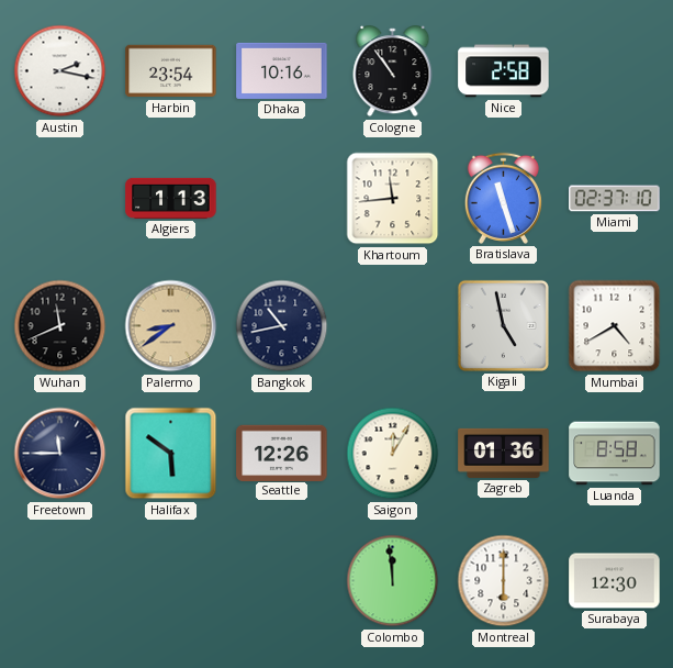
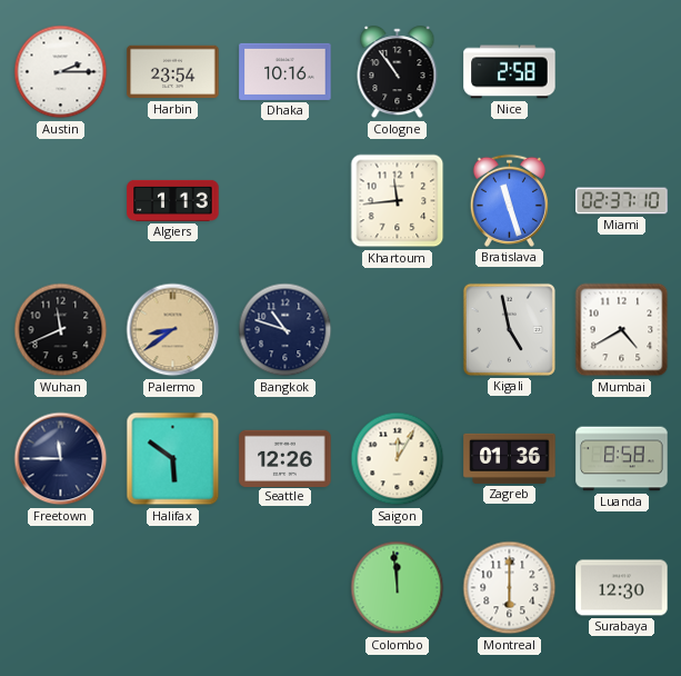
Austin: 2:17 -> 2:15
Bangkok: 10:43 -> 10:48
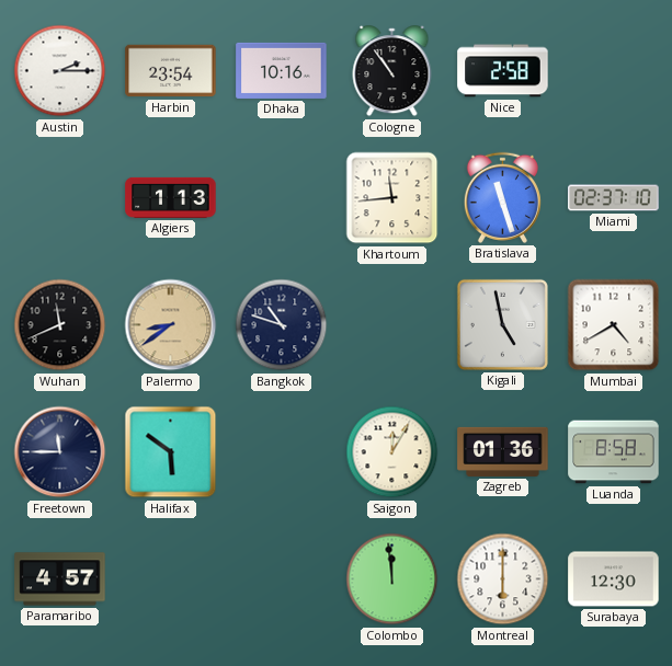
Seattle: 12:26 -> none
Paramaribo: none -> 4:57
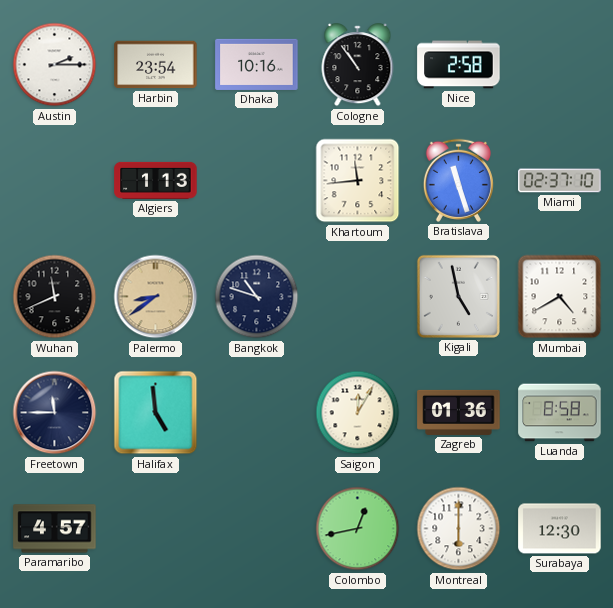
Halifax: 5:51 -> 4:59
Colombo: 11:59 -> 12:43
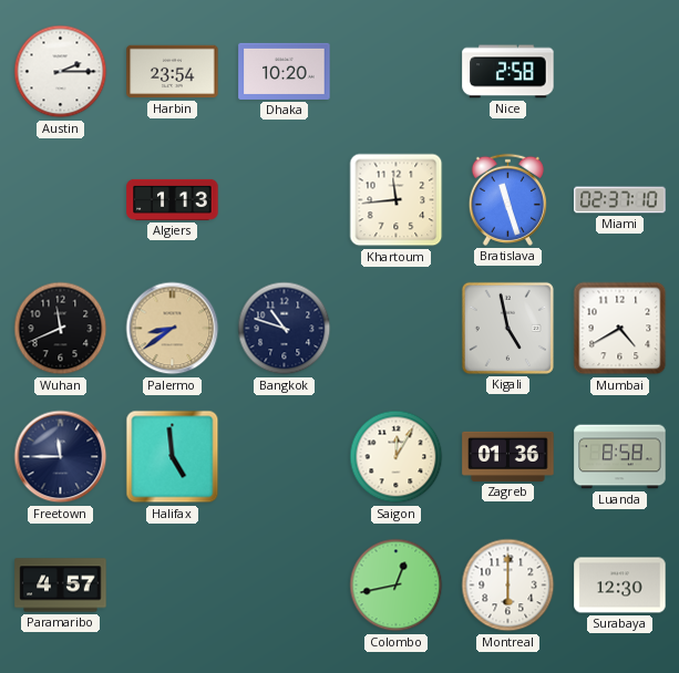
Dhaka: 10:16 -> 10:20
Cologne: 10:54 -> none
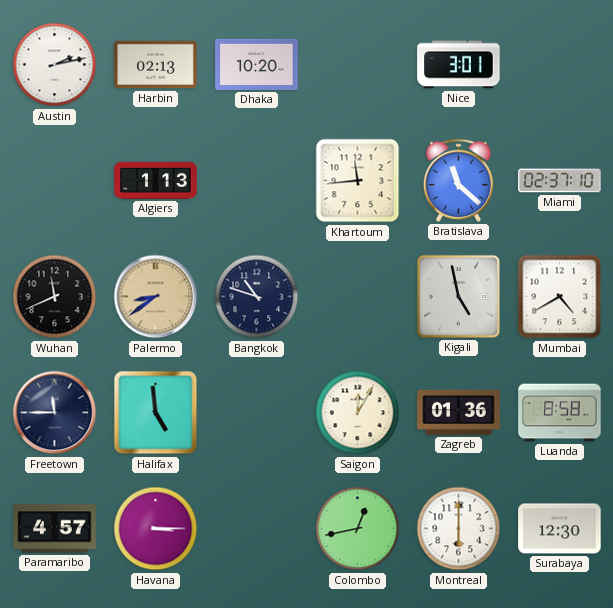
Austin: 2:15 -> 2:13
Harbin: 23:54 -> 02:13
Nice: 2:58 -> 3:01
Bratislava: 11:27 -> 11:22
Havana: none -> 3:15
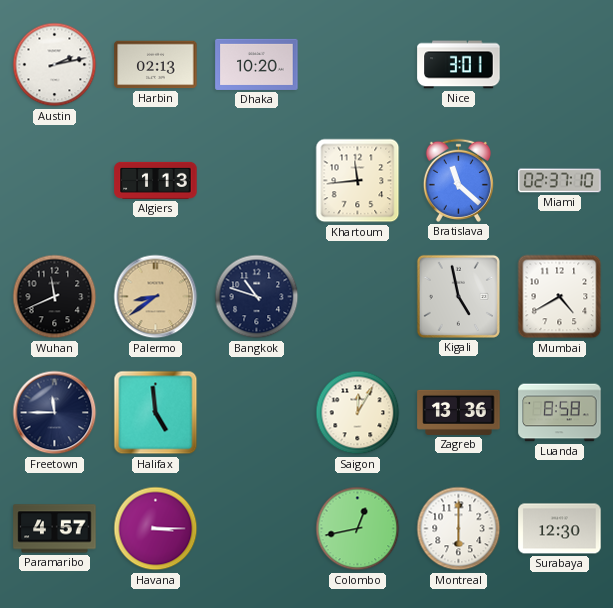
Zagreb: 01:36 -> 13:36
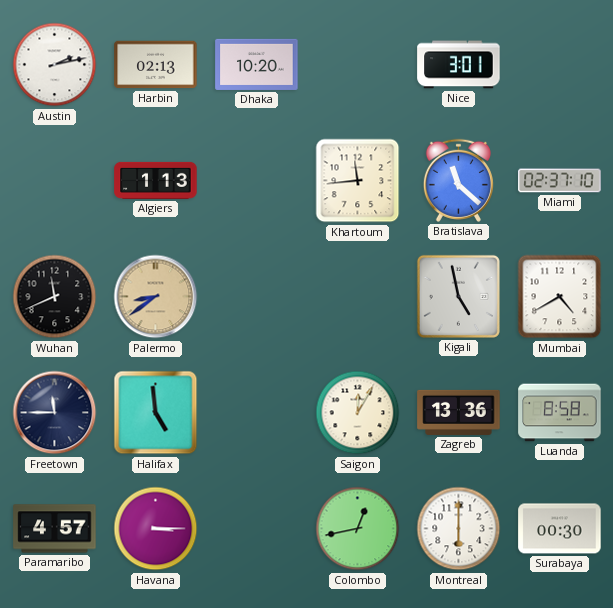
Bangkok: 10:48 -> none
Surabaya: 12:30 -> 00:30
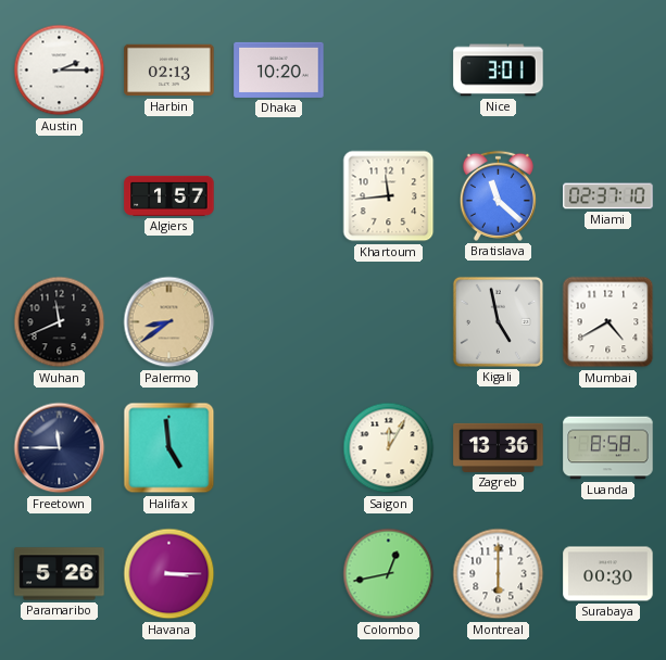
Austin: 2:13 -> 2:15
Algiers: 1:13 -> 1:57
Paramaribo: 4:57 -> 5:26
